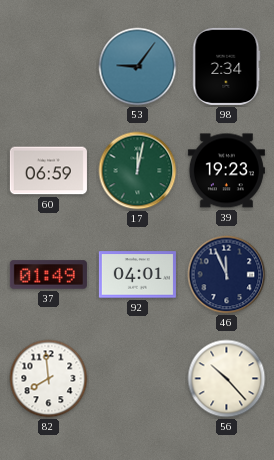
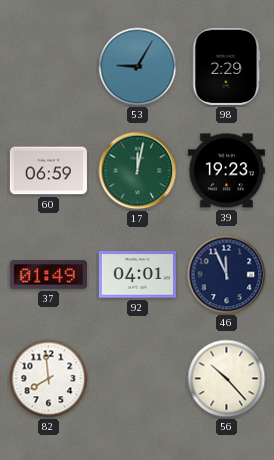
53: 9:06 -> 9:05
98: 2:34 -> 2:29
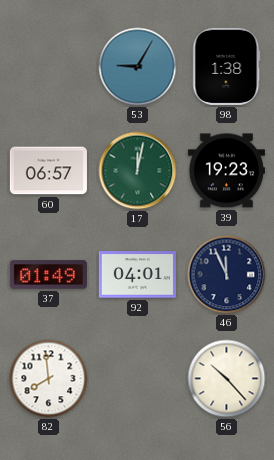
98: 2:29 -> 1:38
60: 06:59 -> 06:57
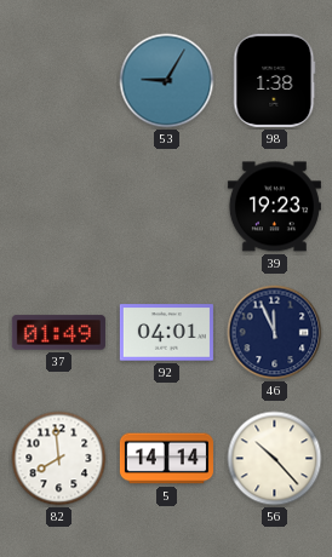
60: 06:57 -> none
17: 12:02 -> none
5: none -> 14:14
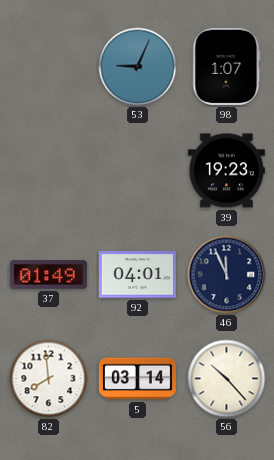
53: 9:05 -> 9:04
98: 1:38 -> 1:07
5: 14:14 -> 03:14
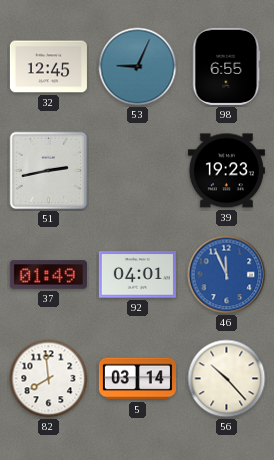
32: none -> 12:45
98: 1:07 -> 6:55
51: none -> 2:43
46 dial: navy -> blue
